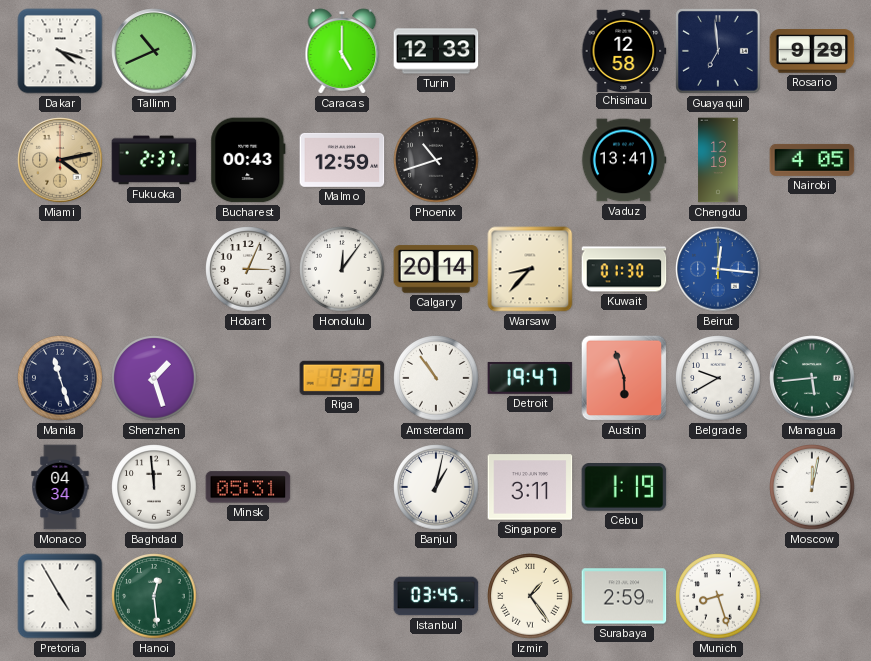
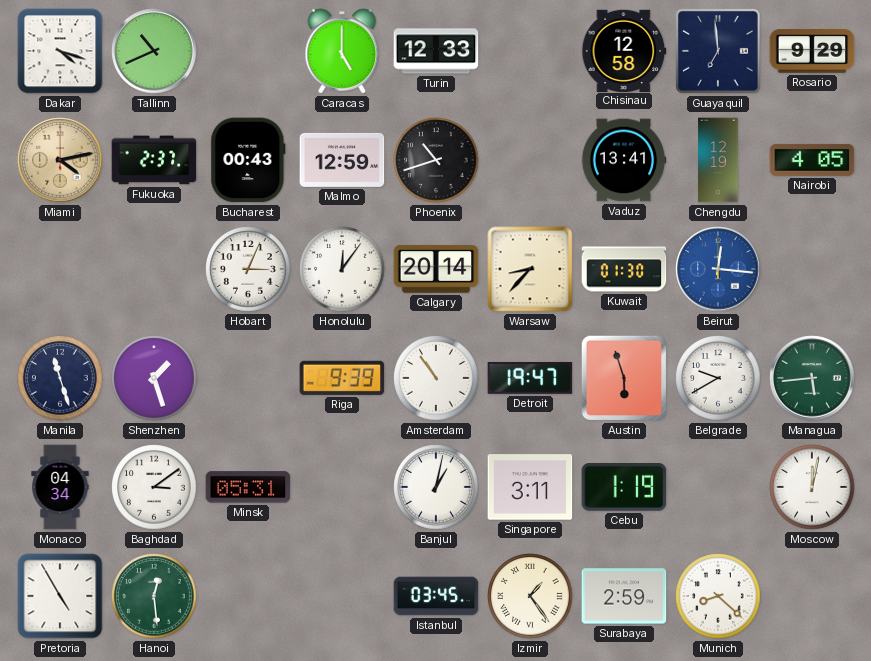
Baghdad: 11:59 -> 3:09
Munich: 8:27 -> 8:22
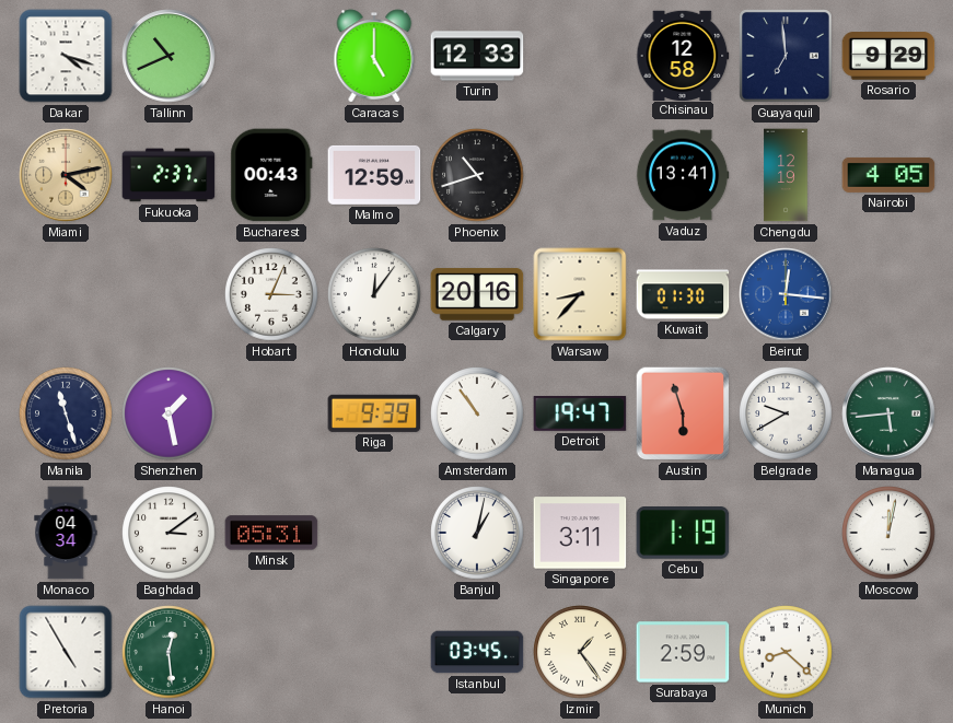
Calgary: 20:14 -> 20:16
Shenzhen: 1:27 -> 1:28
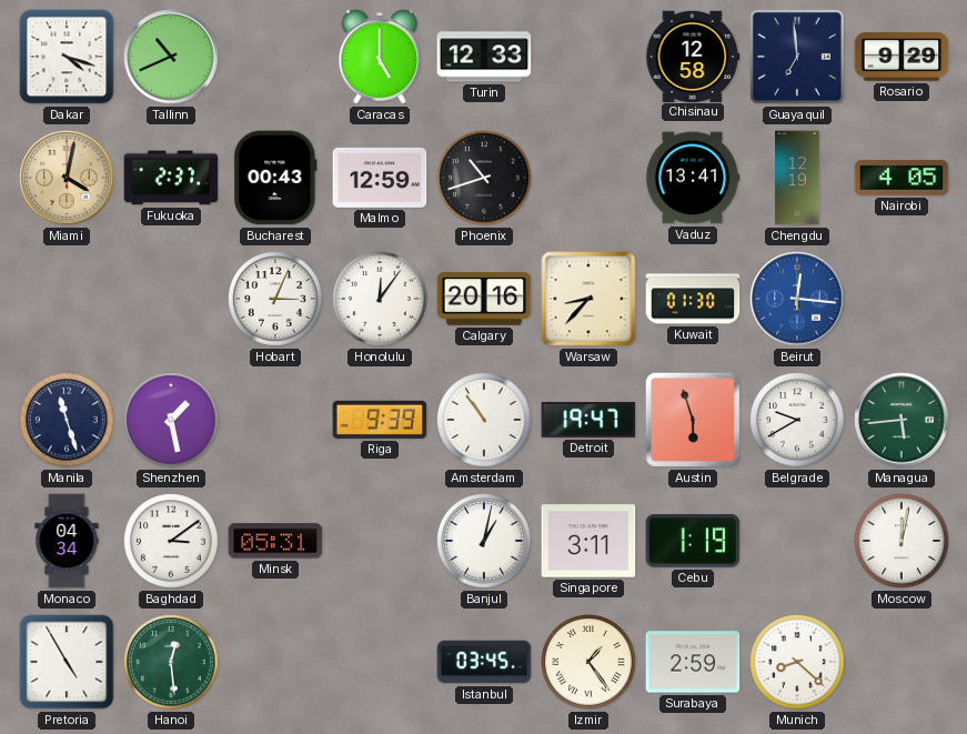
Miami: 4:13 -> 4:02
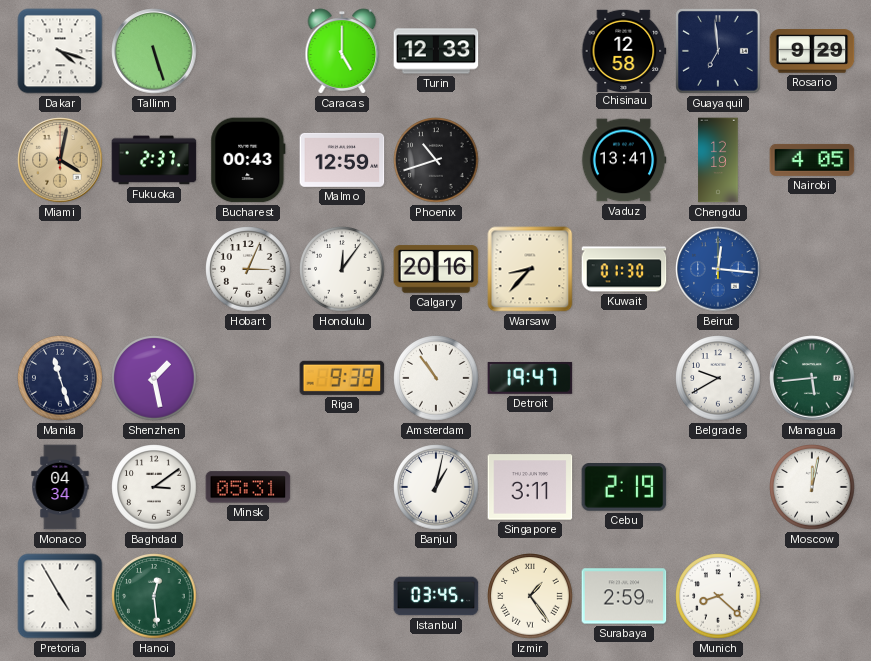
Tallinn: 10:41 -> 5:27
Austin: 5:57 -> none
Cebu: 1:19 -> 2:19
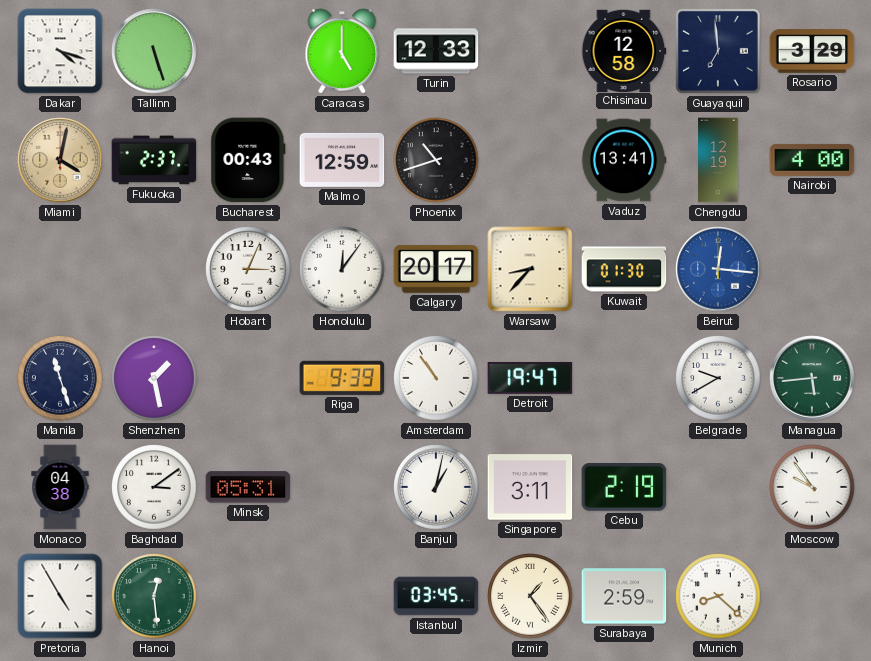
Rosario: 9:29 -> 3:29
Nairobi: 4:05 -> 4:00
Calgary: 20:16 -> 20:17
Monaco: 04:34 -> 04:38
Moscow: 12:02 -> 9:54
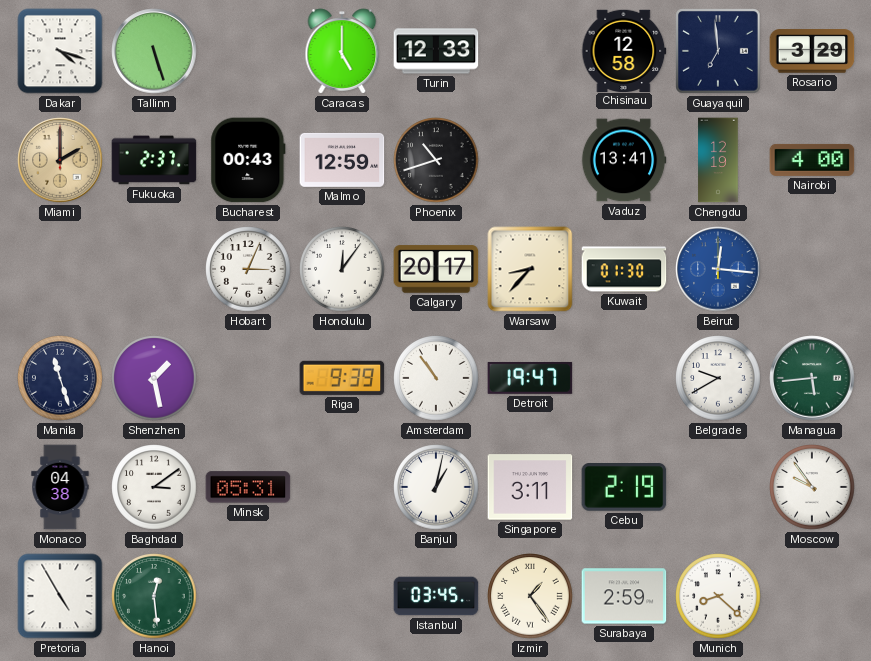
Miami: 4:02 -> 2:00
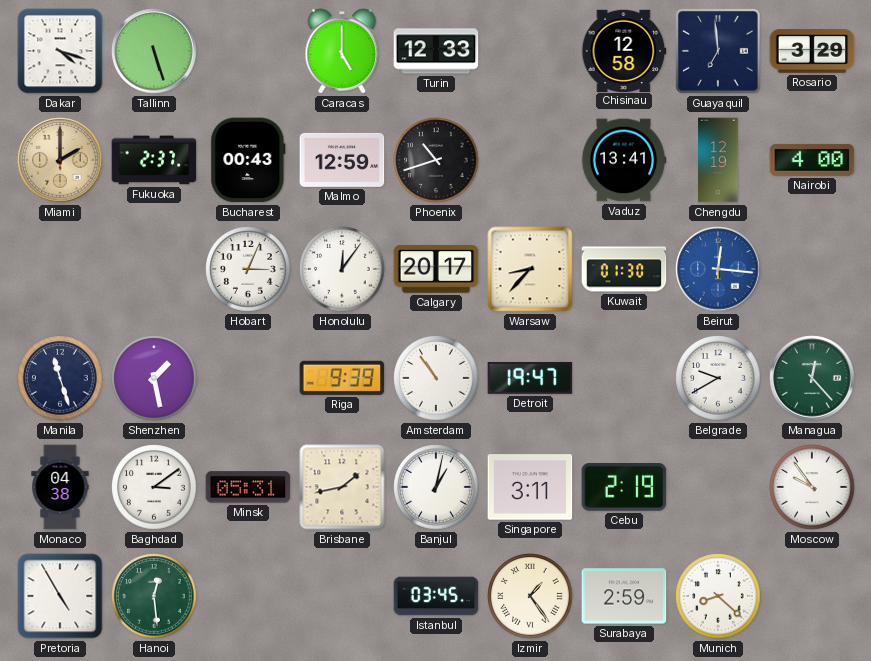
Managua: 5:44 -> 12:23
Brisbane: none -> 1:43
